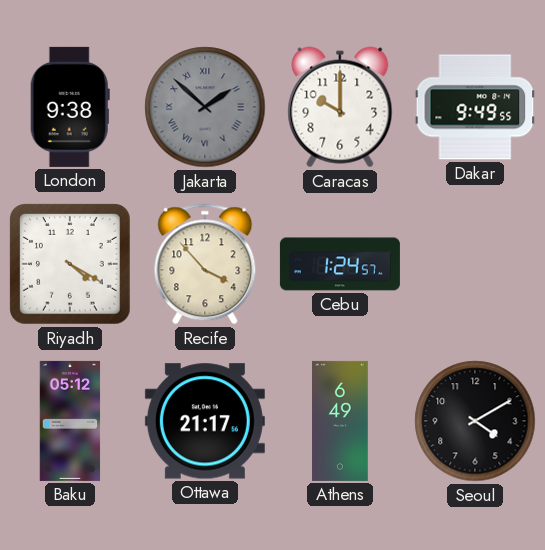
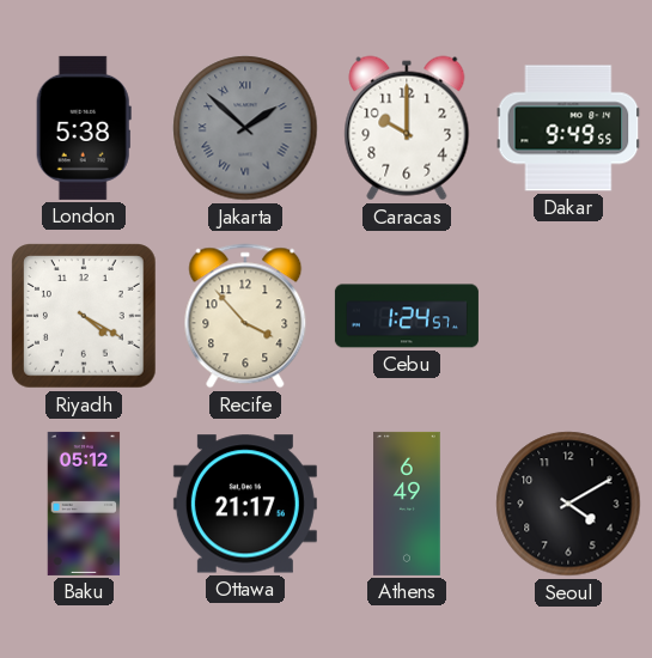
London: 9:38 -> 5:38
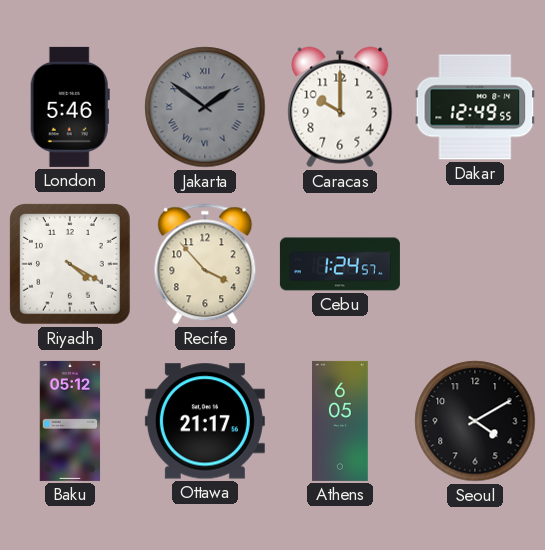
London: 5:38 -> 5:46
Jakarta: 1:52 -> 1:51
Dakar: 9:49 -> 12:49
Athens: 6:49 -> 6:05
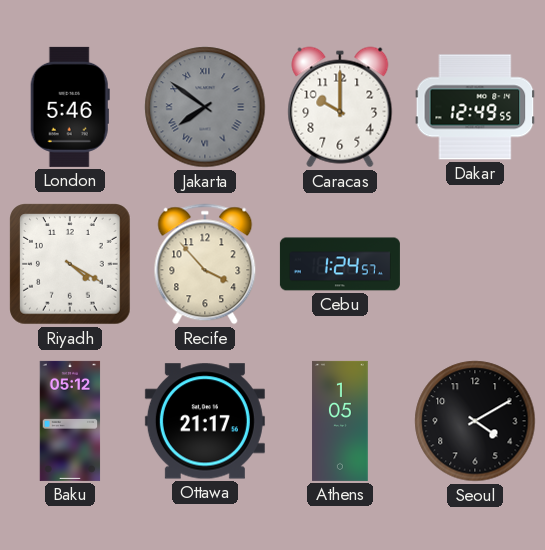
Jakarta: 1:51 -> 7:51
Athens: 6:05 -> 1:05
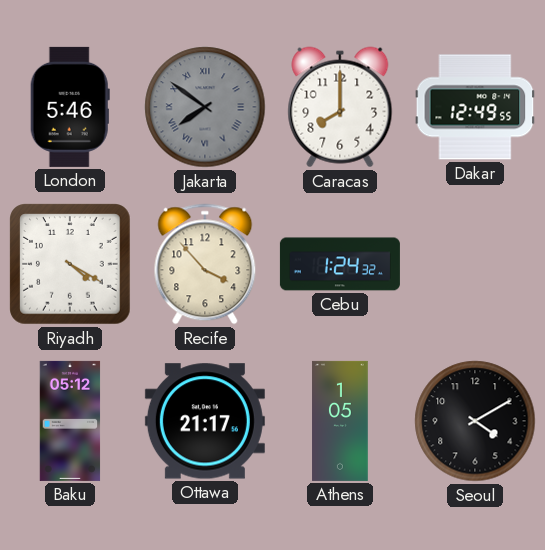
Caracas: 10:00 -> 8:00
Cebu: 1:24:57 -> 1:24:32
